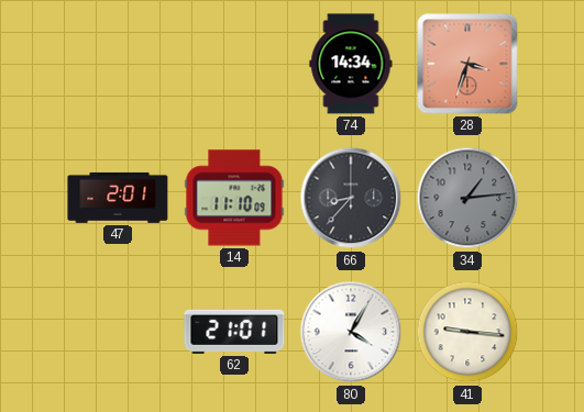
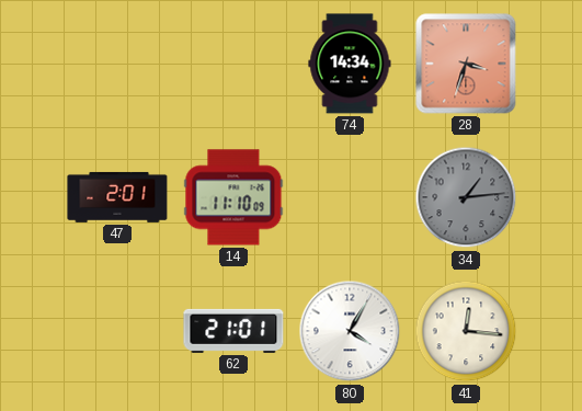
66: 8:37 -> none
41: 9:16 -> 12:16
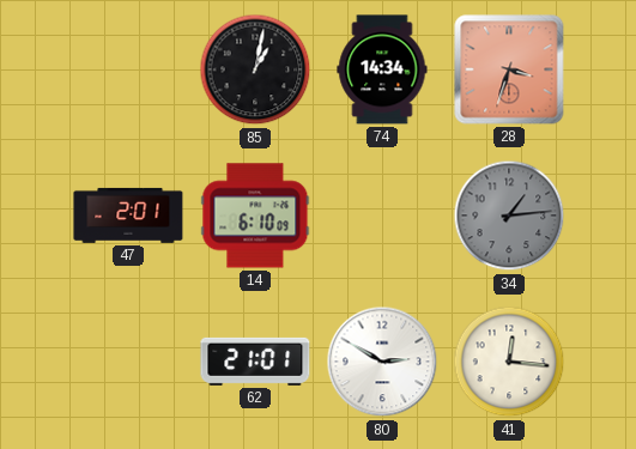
85: none -> 1:02
14: 11:10 -> 6:10
80: 4:05 -> 2:50
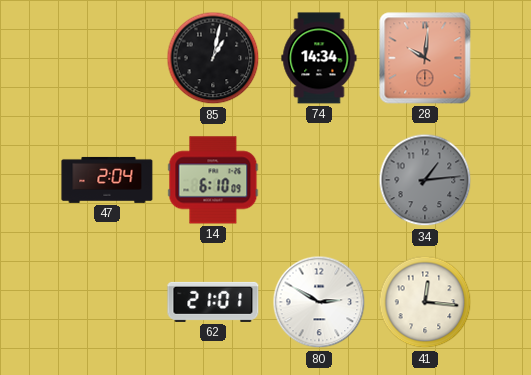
28: 3:33 -> 10:01
47: 2:01 -> 2:04
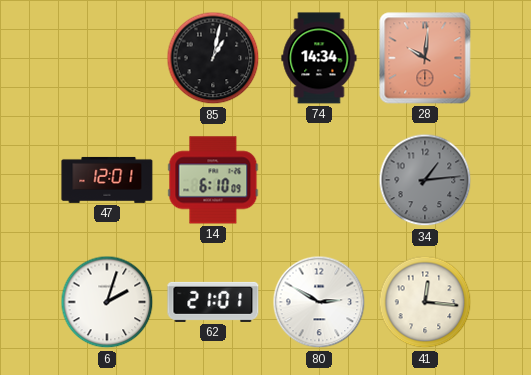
47: 2:04 -> 12:01
6: none -> 2:03
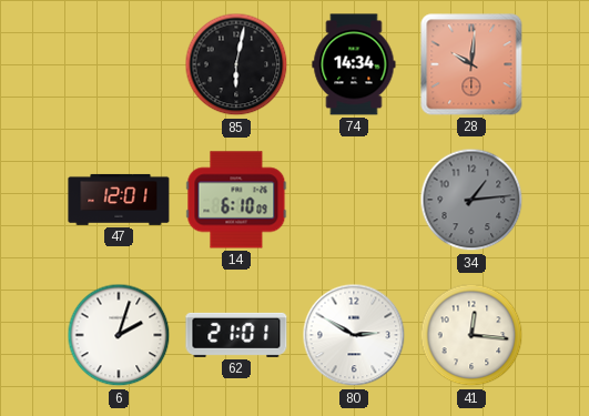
85: 1:02 -> 6:02
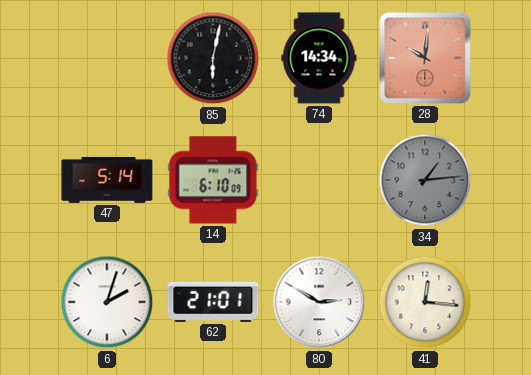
47: 12:01 -> 5:14
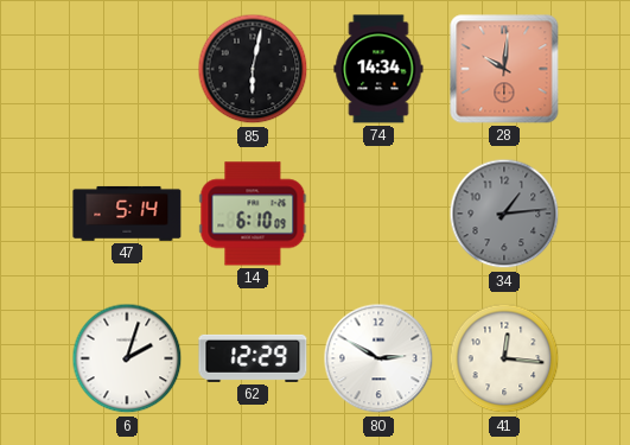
62: 21:01 -> 12:29
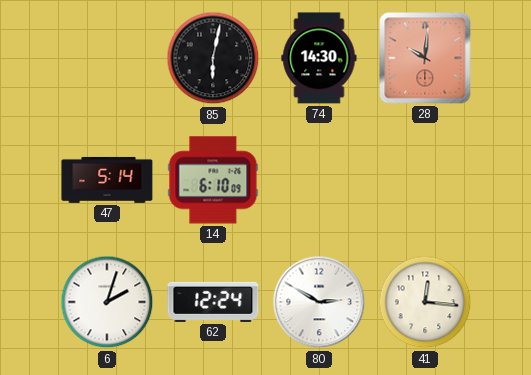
74: 14:34 -> 14:30
34: 1:14 -> none
62: 12:29 -> 12:24
